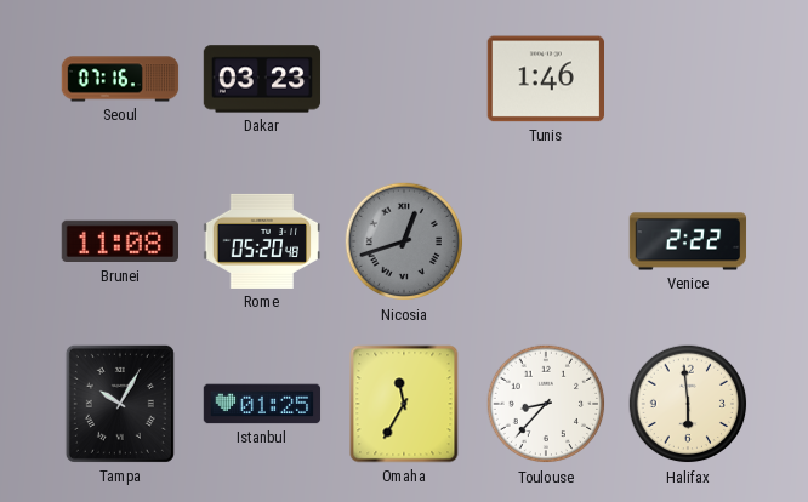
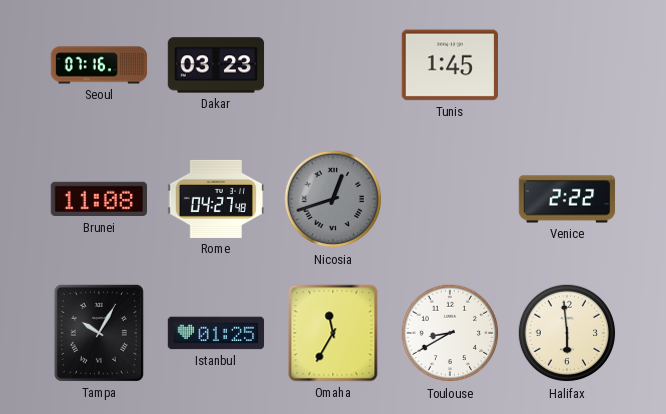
Tunis: 1:46 -> 1:45
Rome: 05:20 -> 04:27
Toulouse: 8:37 -> 8:40
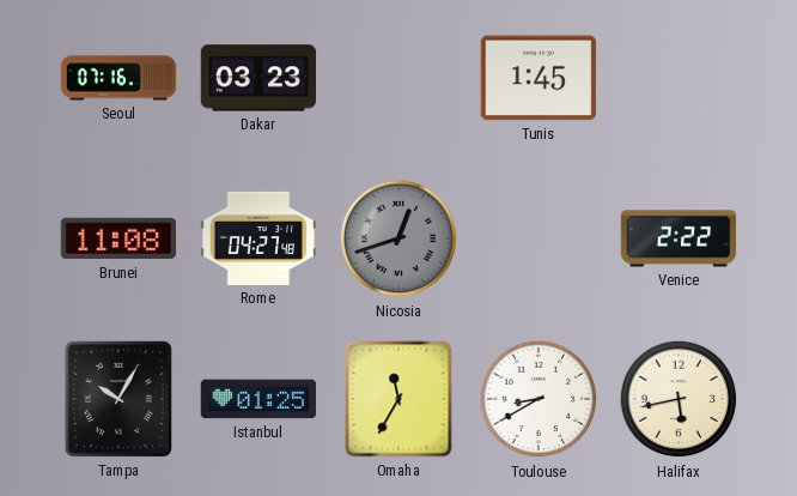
Halifax: 5:59 -> 5:43
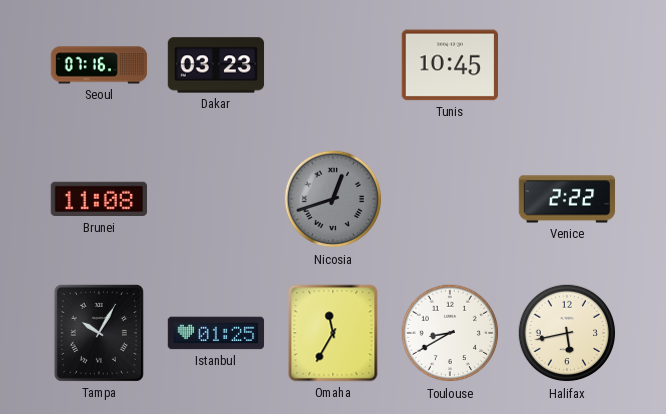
Tunis: 1:45 -> 10:45
Rome: 04:27 -> none
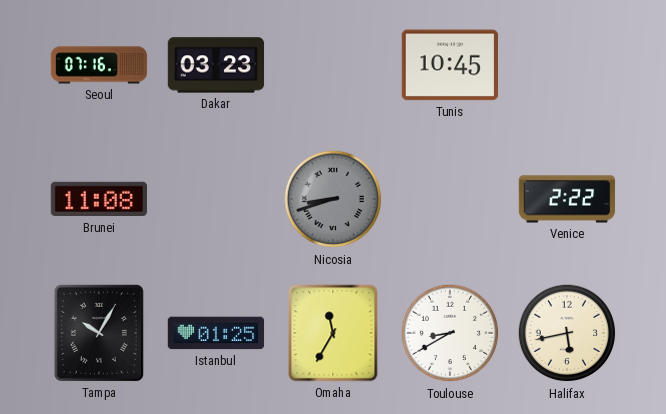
Nicosia: 12:42 -> 8:42
